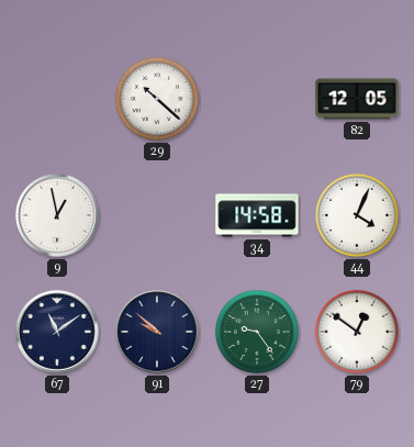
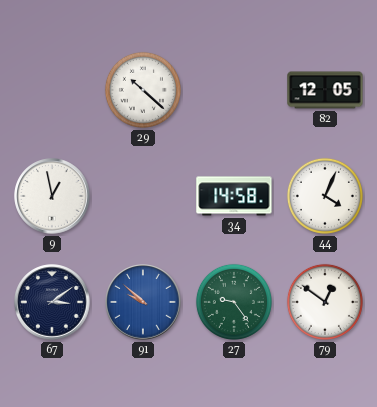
67: 11:09 -> 3:09
91 dial: navy -> blue
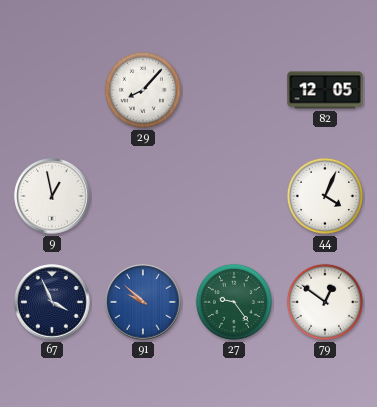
29: 10:22 -> 8:07
34: 14:58 -> none
67: 3:09 -> 3:56
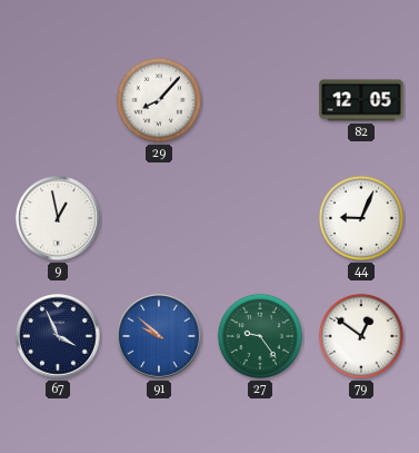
44: 4:04 -> 9:04
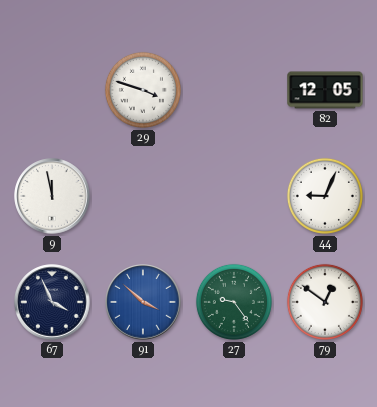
29: 8:07 -> 3:48
9: 12:58 -> 11:58
91: 9:52 -> 3:52
